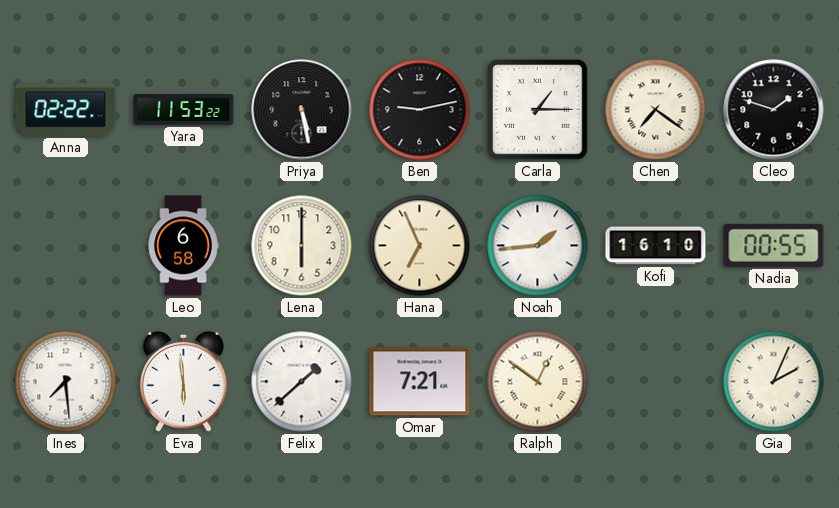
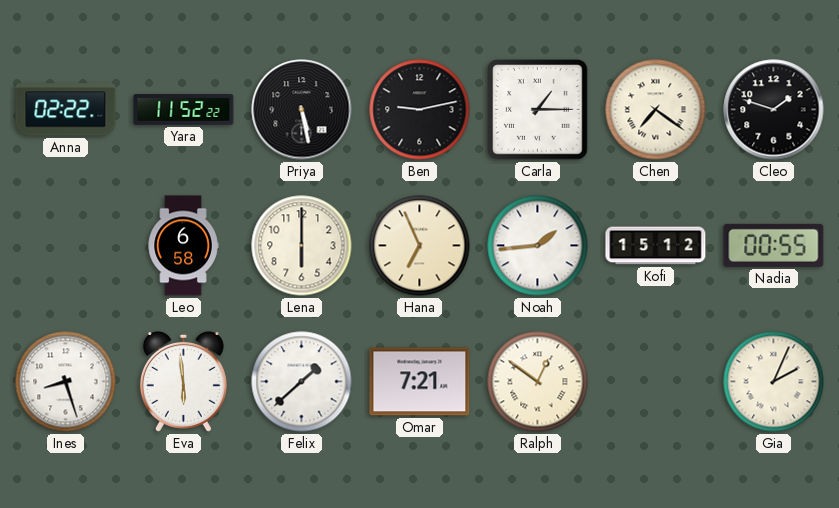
Yara: 11:53 -> 11:52
Kofi: 16:10 -> 15:12
Ines: 7:29 -> 8:27
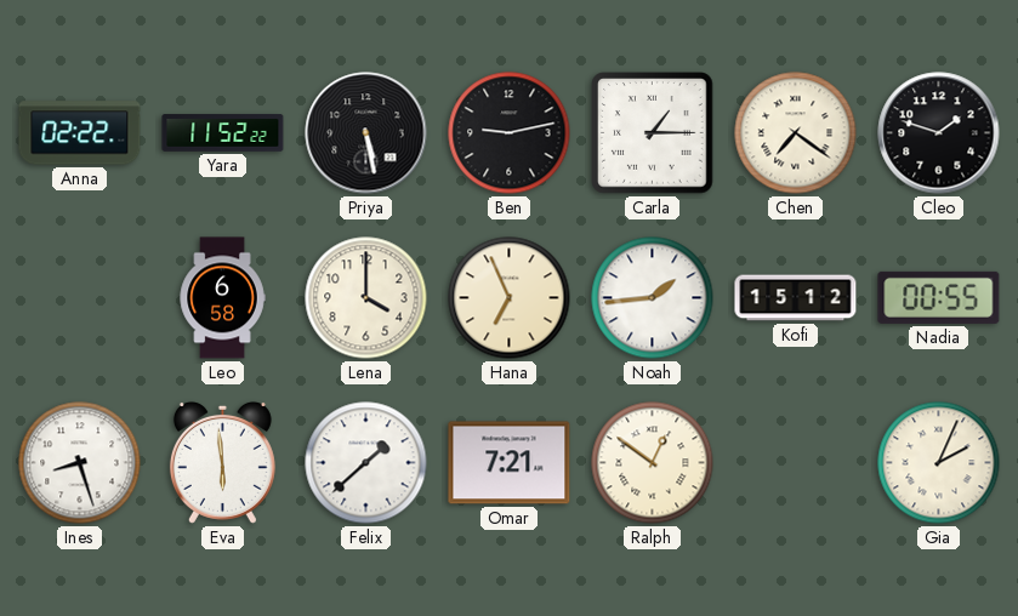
Lena: 6:00 -> 4:00
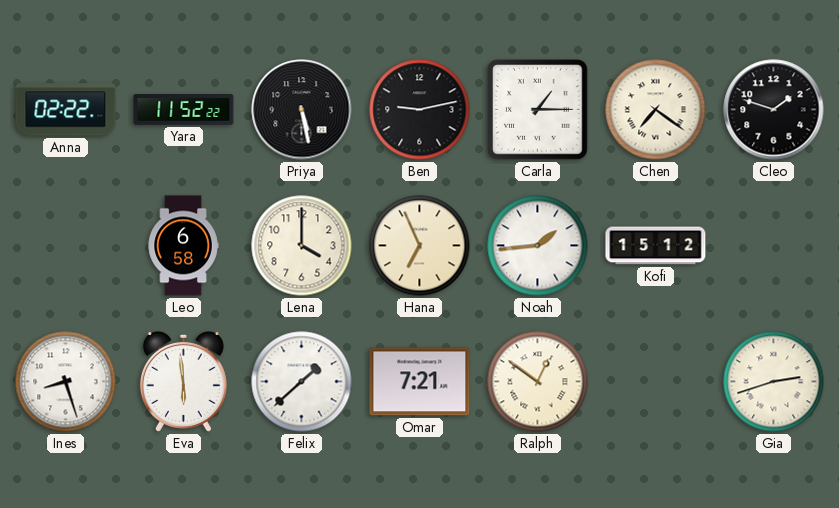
Nadia: 00:55 -> none
Gia: 2:04 -> 2:42
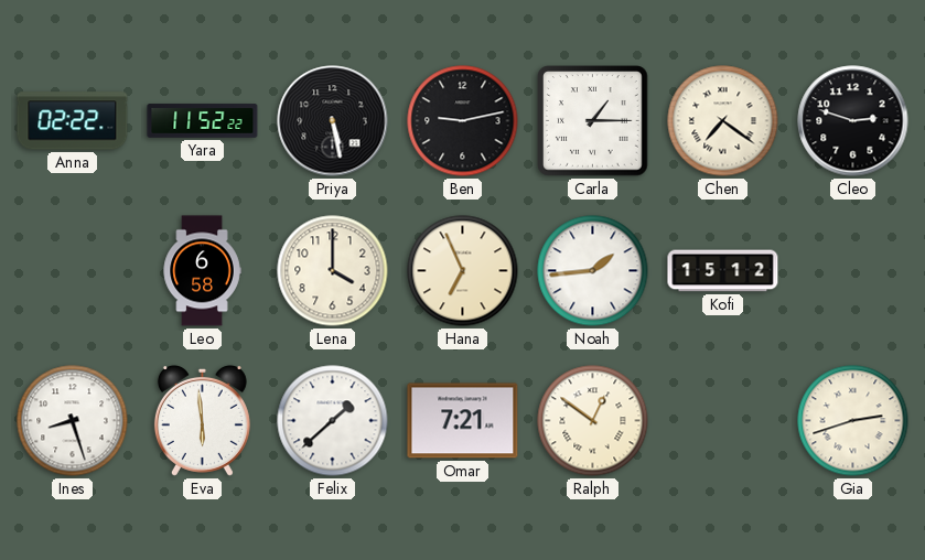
Cleo: 1:48 -> 2:48
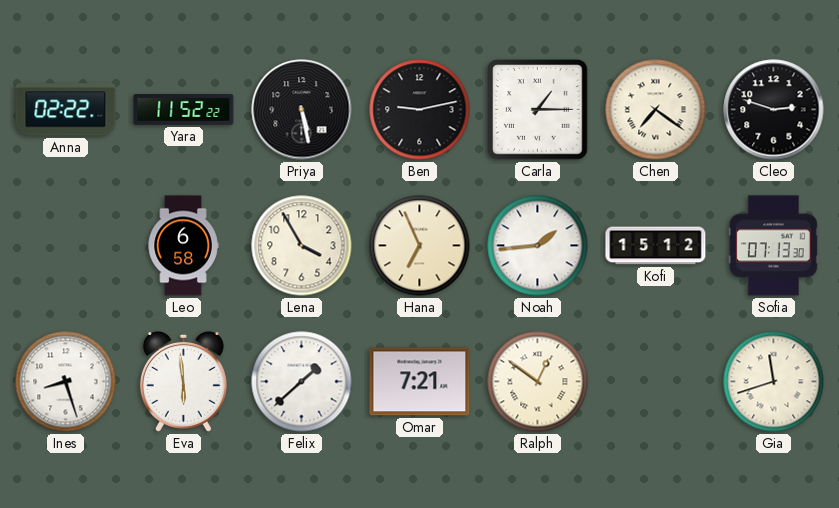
Lena: 4:00 -> 3:55
Sofia: none -> 07:13
Gia: 2:42 -> 11:42
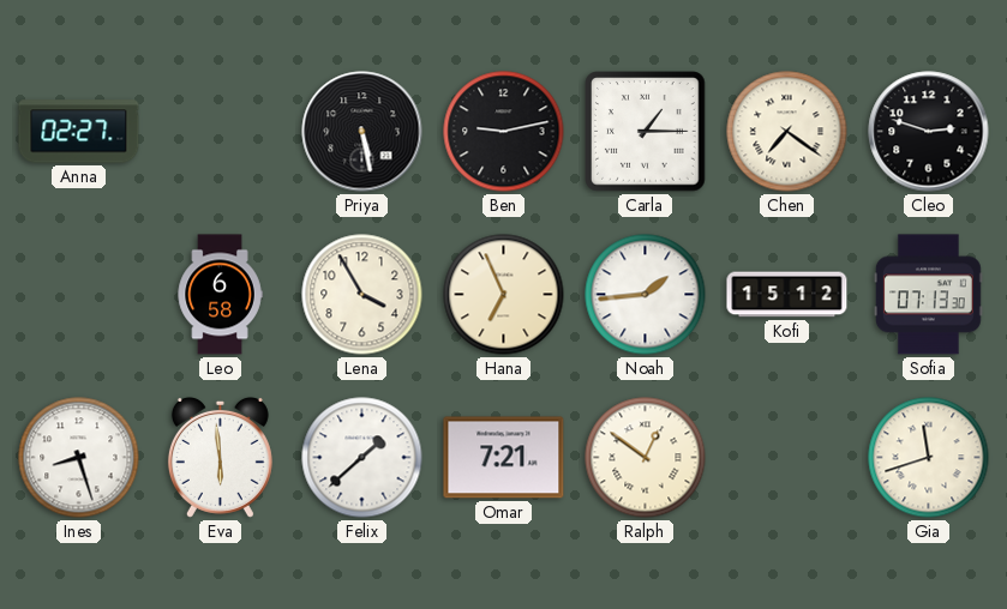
Anna: 02:22 -> 02:27
Yara: 11:52 -> none
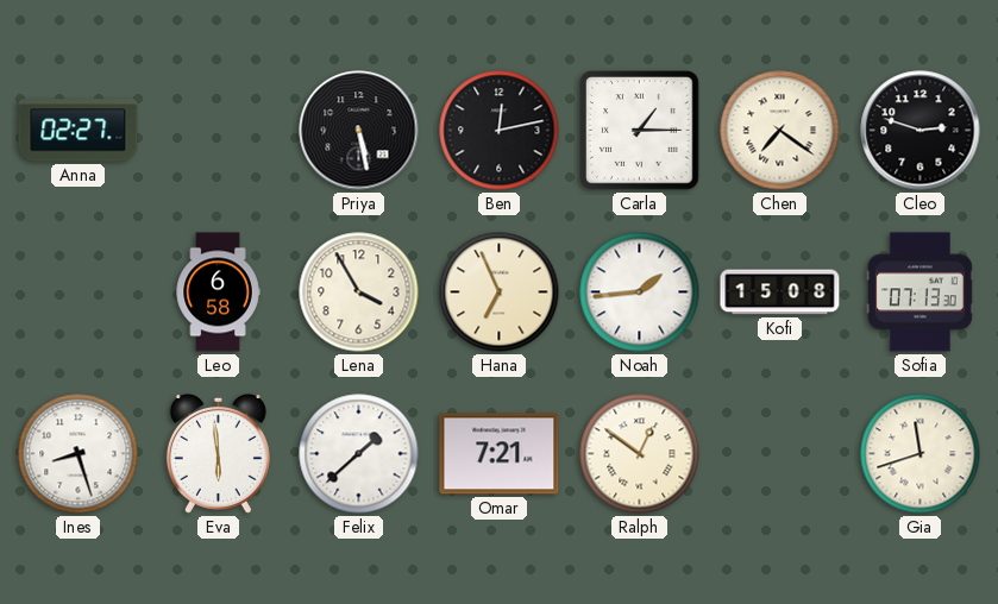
Ben: 9:13 -> 12:13
Kofi: 15:12 -> 15:08
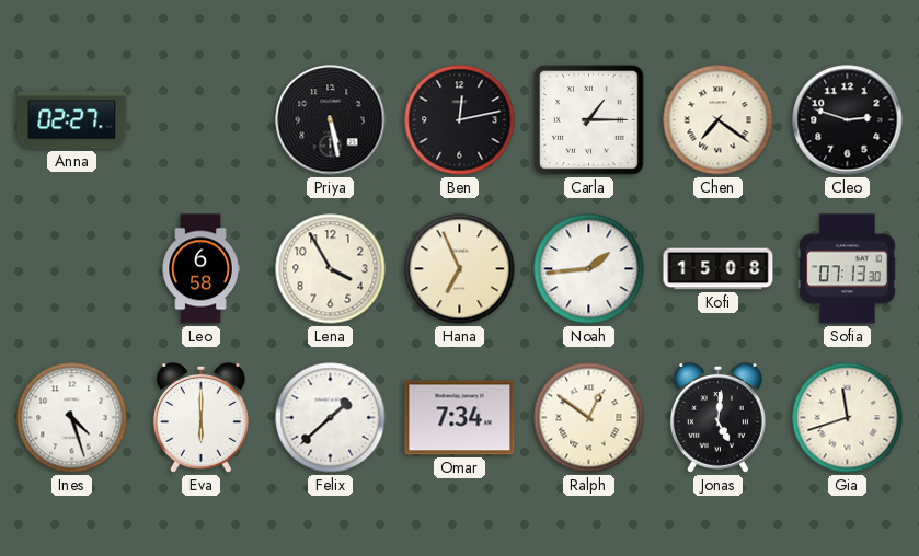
Ines: 8:27 -> 4:27
Eva: 5:59 -> 6:00
Omar: 7:21 -> 7:34
Jonas: none -> 5:01
